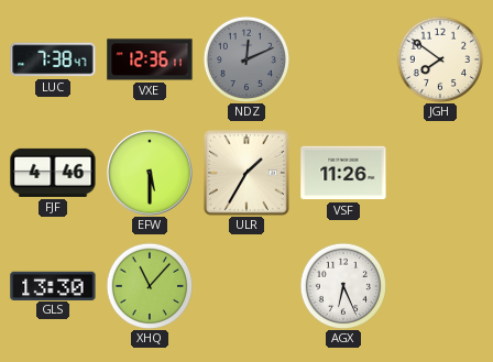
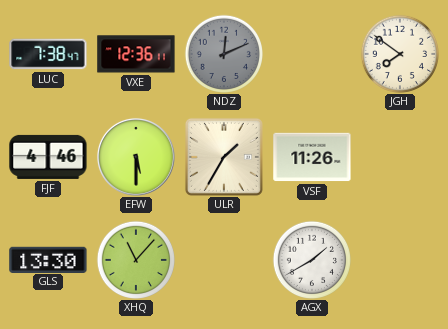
AGX: 6:26 -> 1:40
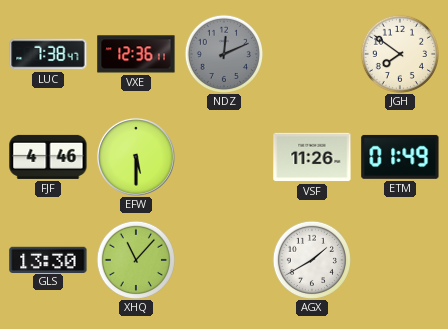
ULR: 1:35 -> none
ETM: none -> 01:49
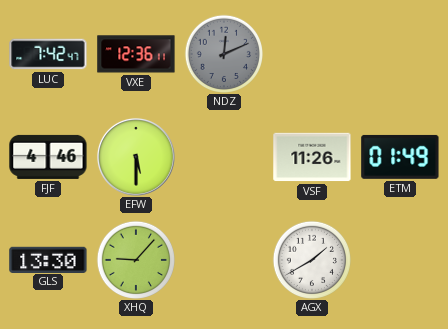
LUC: 7:38 -> 7:42
JGH: 7:51 -> none
XHQ: 11:07 -> 9:07
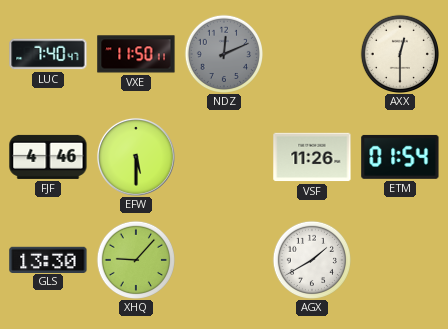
LUC: 7:42 -> 7:40
VXE: 12:36 -> 11:50
AXX: none -> 12:30
ETM: 01:49 -> 01:54
